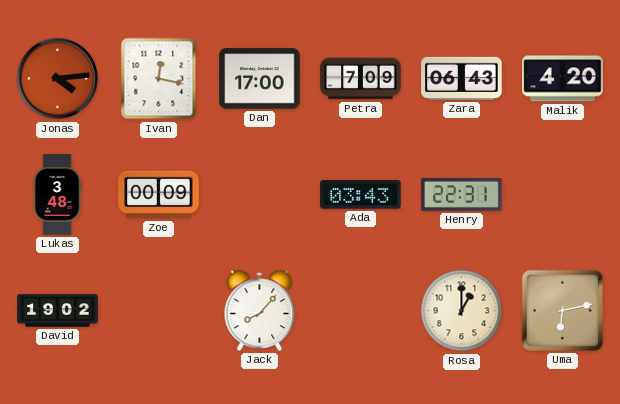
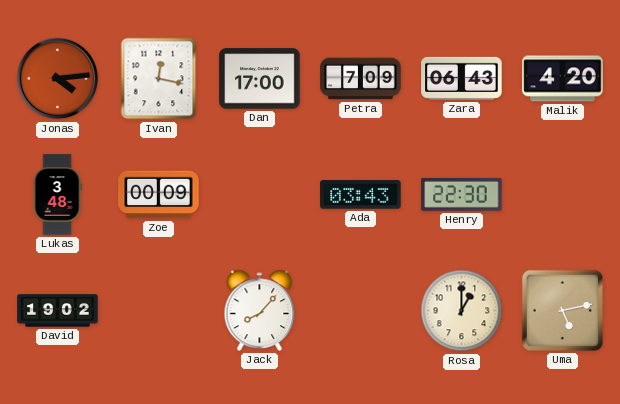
Henry: 22:31 -> 22:30
Uma: 6:13 -> 5:13
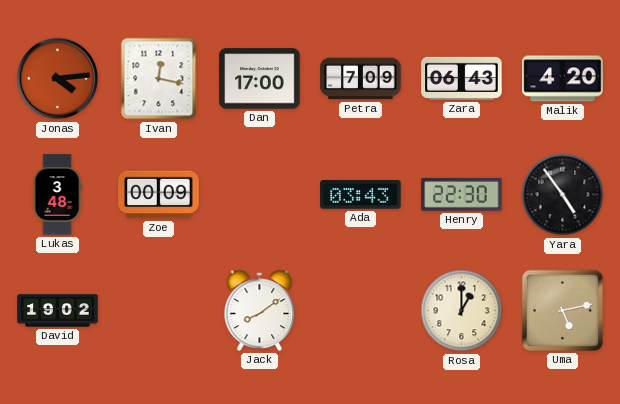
Yara: none -> 4:54
Jack: 8:07 -> 8:09
